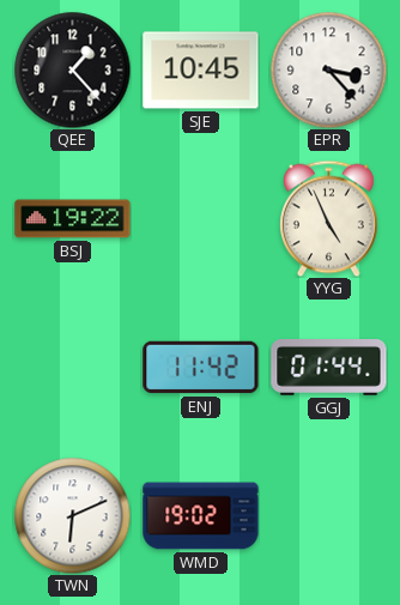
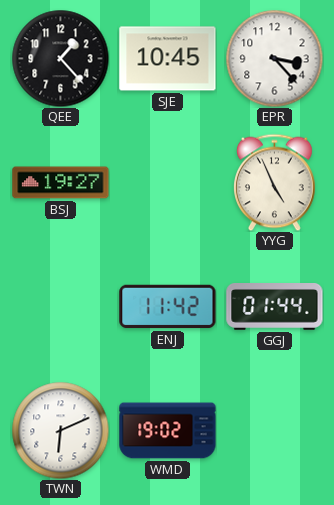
BSJ: 19:22 -> 19:27
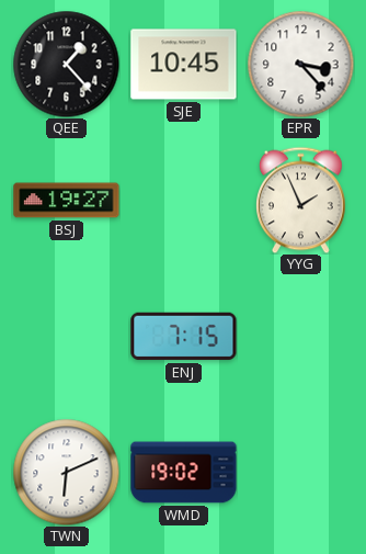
YYG: 4:56 -> 1:56
ENJ: 11:42 -> 7:15
GGJ: 01:44 -> none
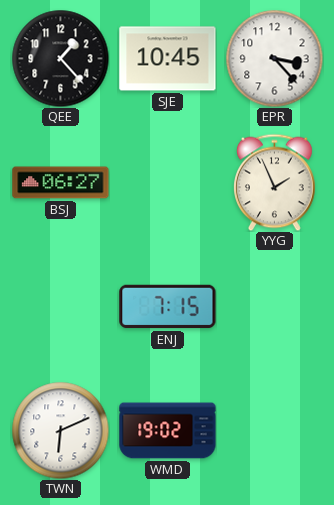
BSJ: 19:27 -> 06:27
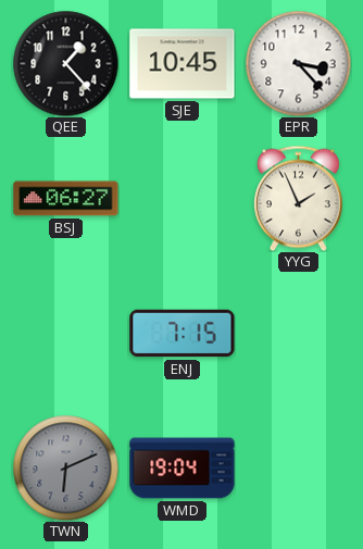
TWN dial: white -> grey
WMD: 19:02 -> 19:04
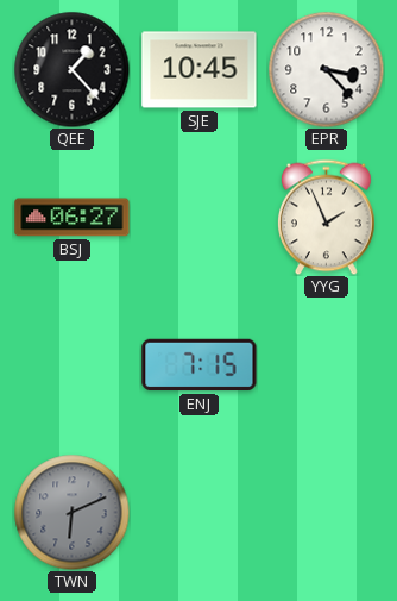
WMD: 19:04 -> none
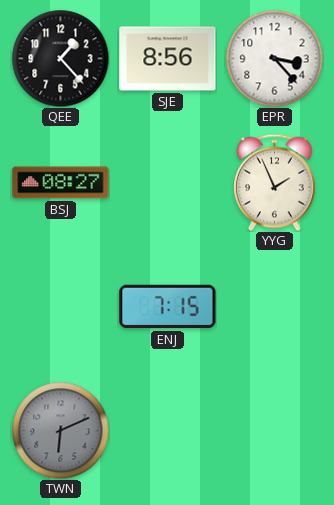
SJE: 10:45 -> 8:56
BSJ: 06:27 -> 08:27
